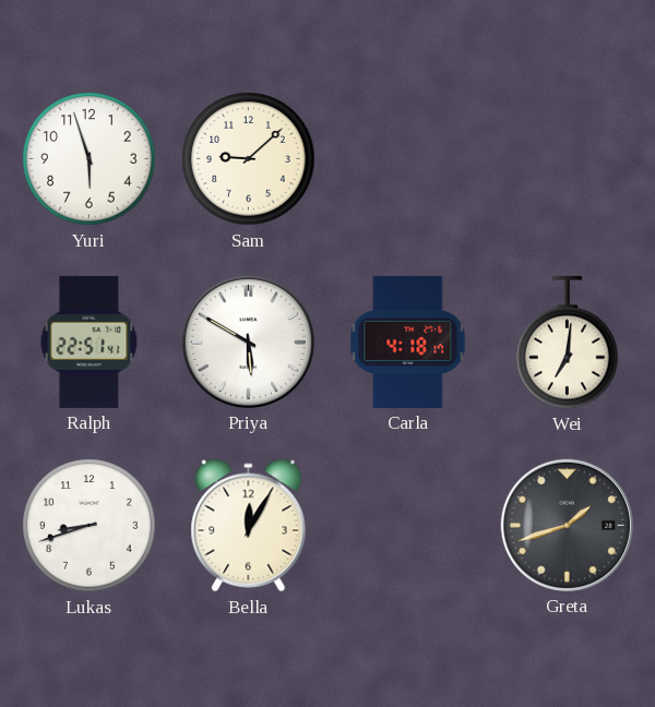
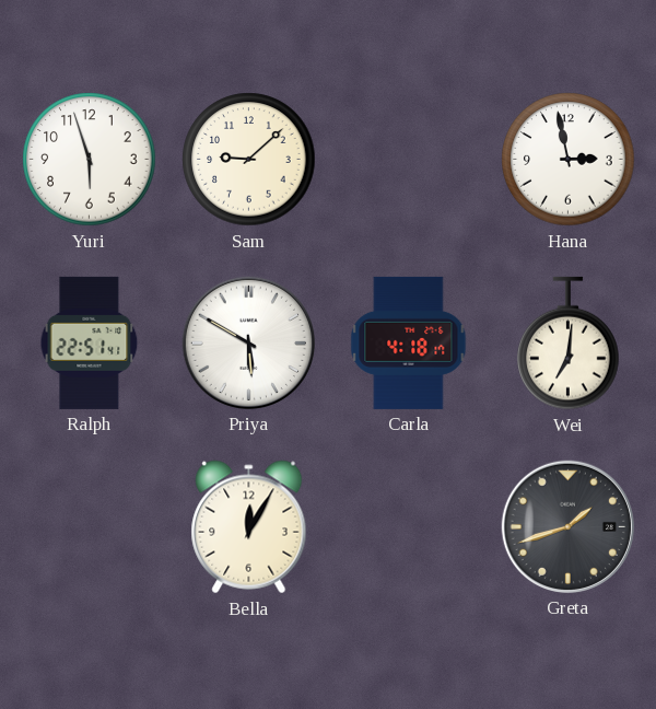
Hana: none -> 2:58
Lukas: 8:42 -> none
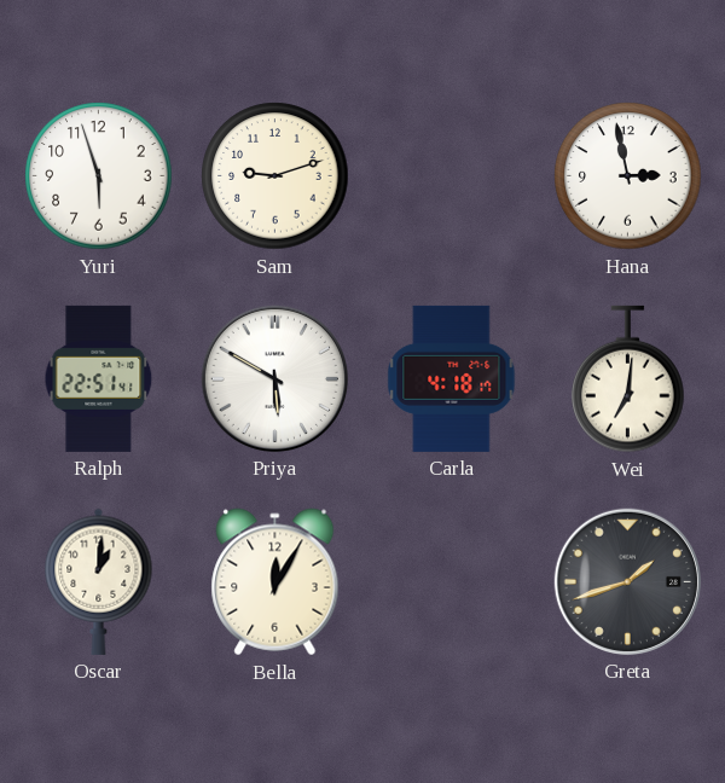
Sam: 9:08 -> 9:12
Oscar: none -> 1:01
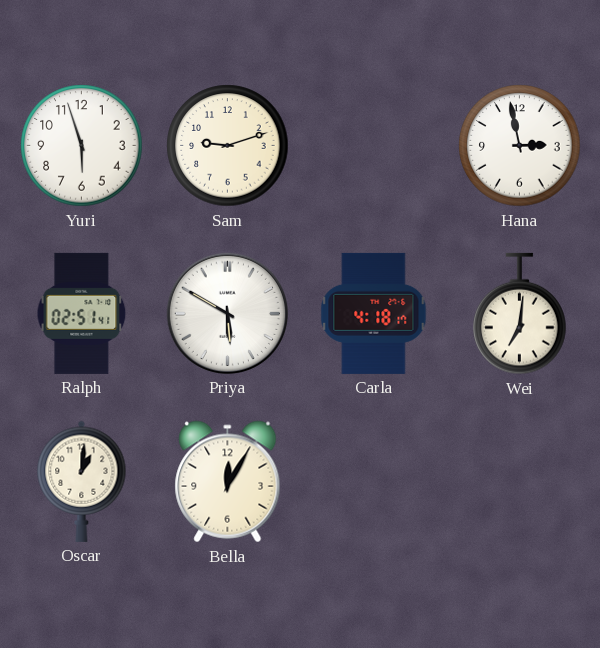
Ralph: 22:51 -> 02:51
Greta: 1:42 -> none
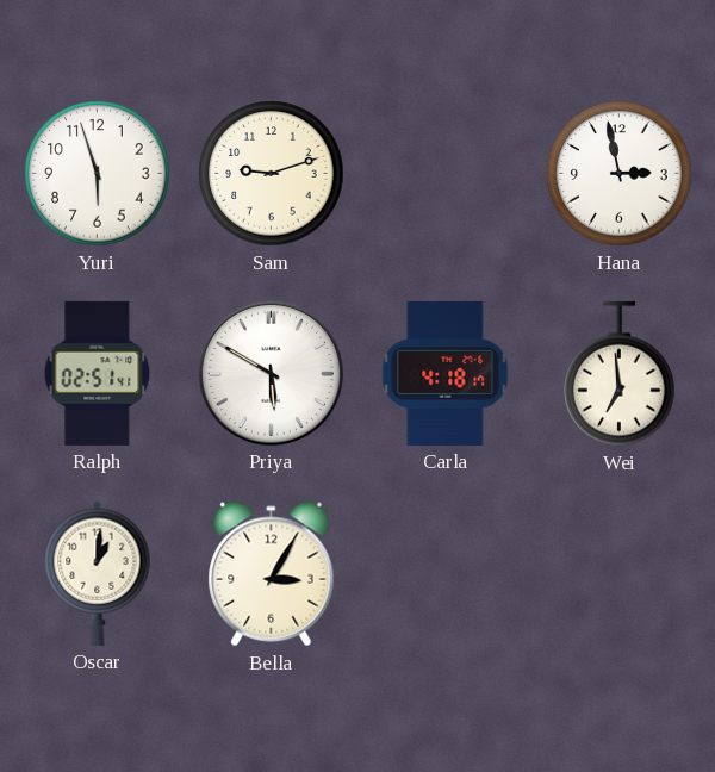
Wei: 7:01 -> 6:59
Bella: 12:05 -> 3:05
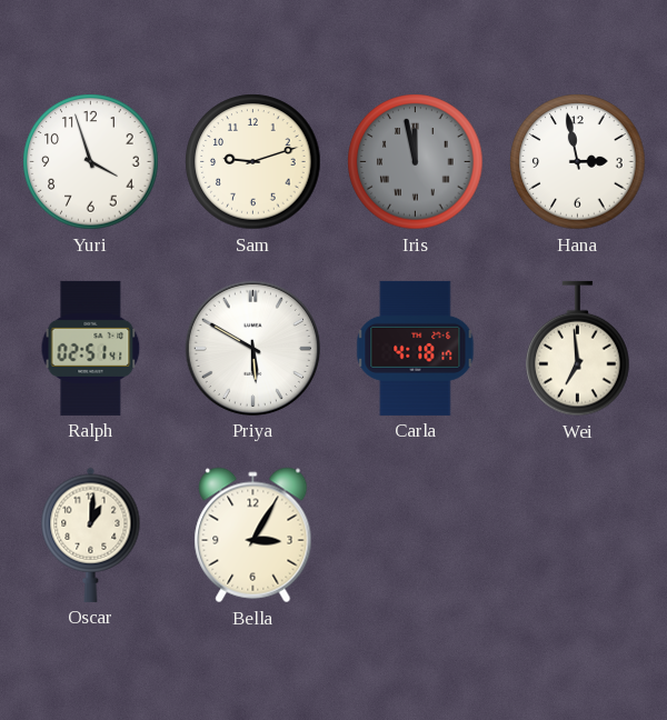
Yuri: 5:57 -> 3:57
Iris: none -> 11:58
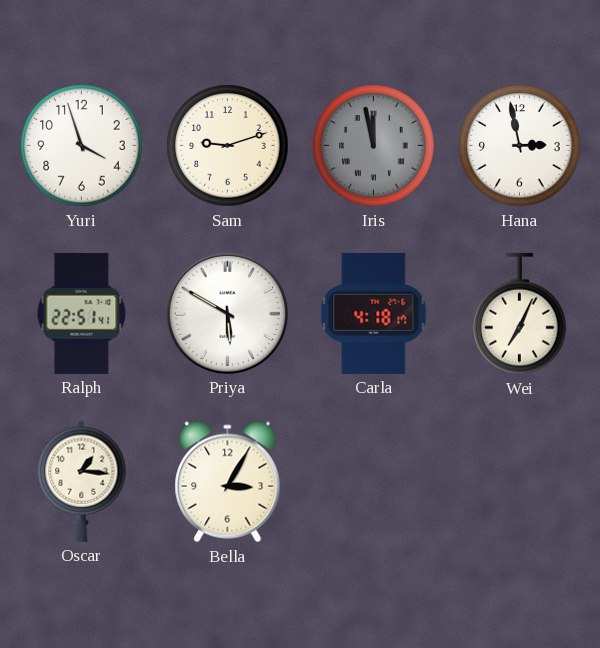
Ralph: 02:51 -> 22:51
Wei: 6:59 -> 7:04
Oscar: 1:01 -> 1:16
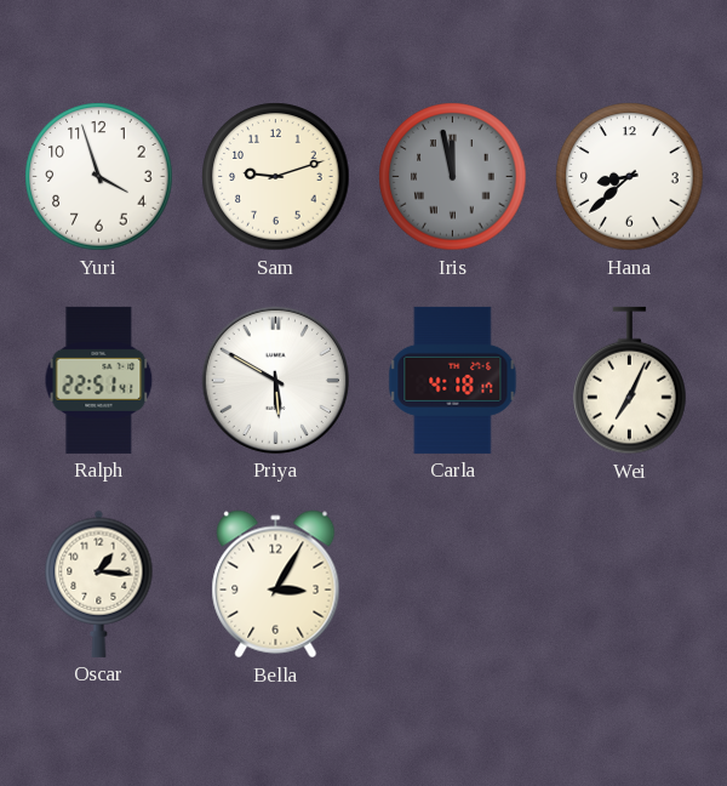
Hana: 2:58 -> 8:38
